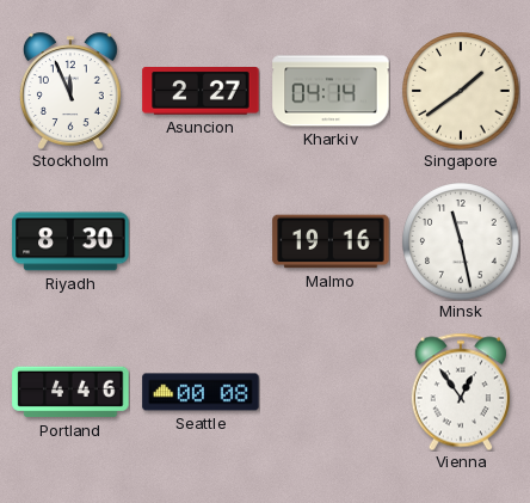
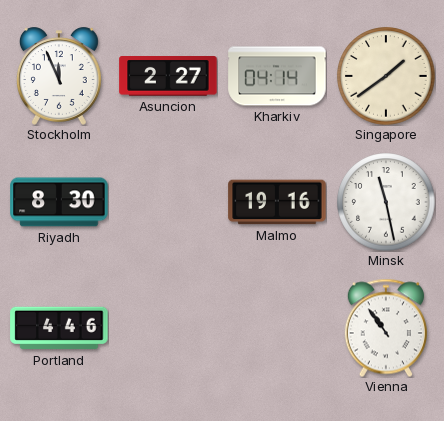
Seattle: 00:08 -> none
Vienna: 12:54 -> 10:54
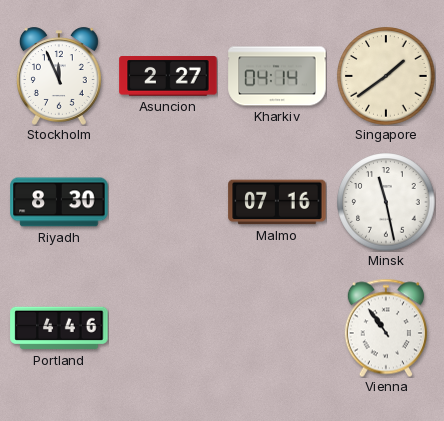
Malmo: 19:16 -> 07:16
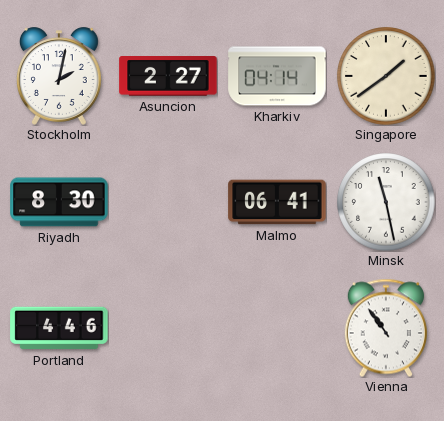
Stockholm: 11:56 -> 2:02
Malmo: 07:16 -> 06:41
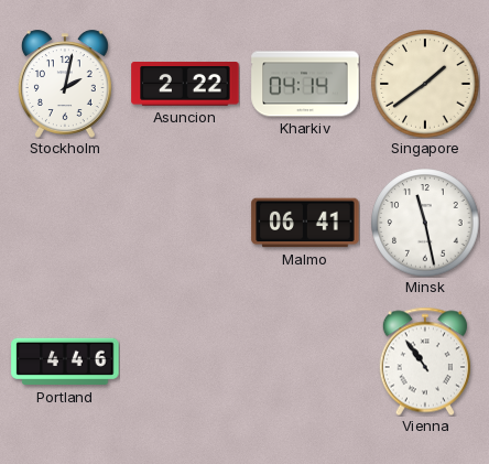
Asuncion: 2:27 -> 2:22
Riyadh: 8:30 -> none
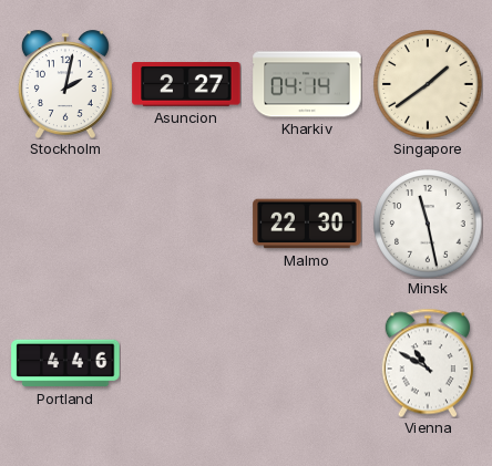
Asuncion: 2:22 -> 2:27
Malmo: 06:41 -> 22:30
Vienna: 10:54 -> 10:50
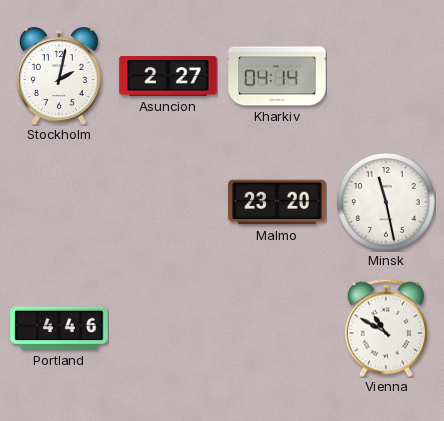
Singapore: 1:39 -> none
Malmo: 22:30 -> 23:20
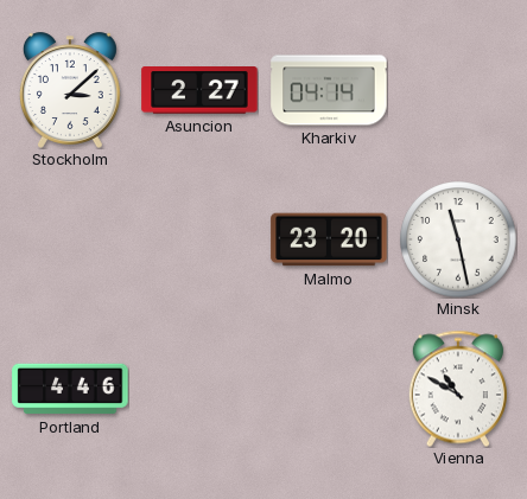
Stockholm: 2:02 -> 3:08
